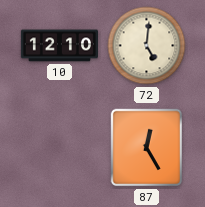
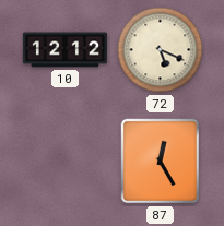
10: 12:10 -> 12:12
72: 5:01 -> 5:19
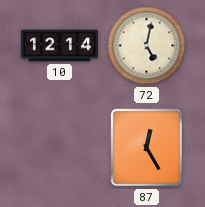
10: 12:12 -> 12:14
72: 5:19 -> 5:02
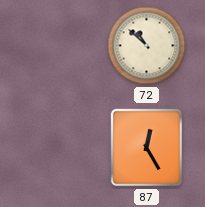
10: 12:14 -> none
72: 5:02 -> 10:52
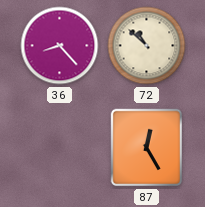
36: none -> 8:23
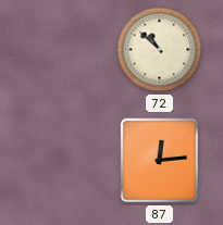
36: 8:23 -> none
87: 12:25 -> 12:14
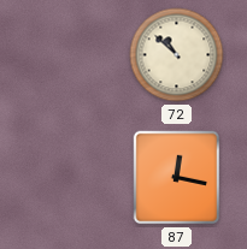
87: 12:14 -> 12:17
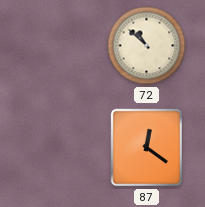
87: 12:17 -> 12:21
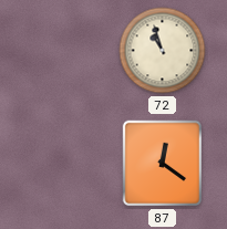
72: 10:52 -> 10:57
